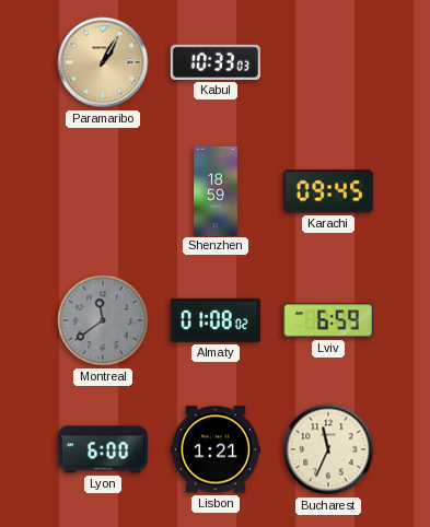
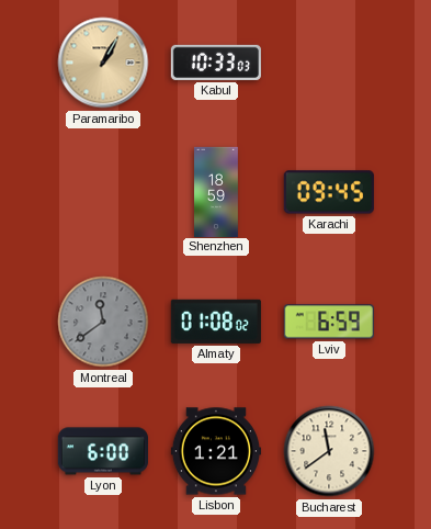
Bucharest: 11:34 -> 11:39
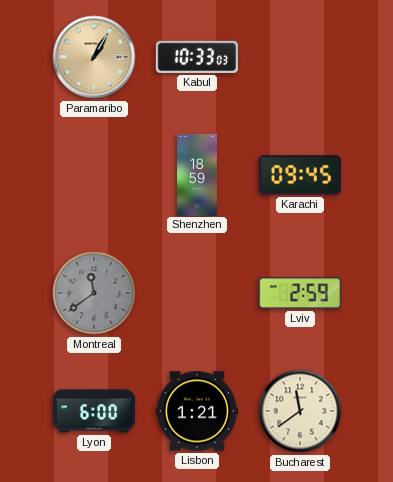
Almaty: 01:08 -> none
Lviv: 6:59 -> 2:59
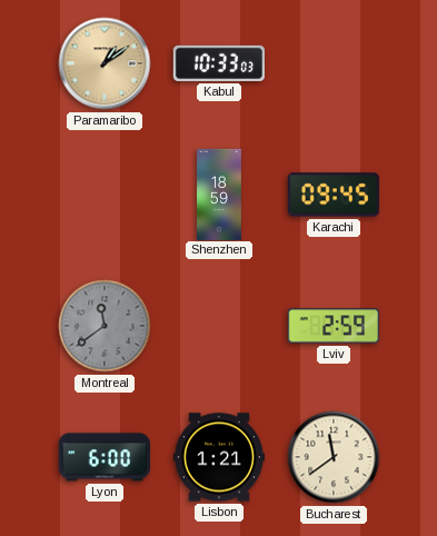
Paramaribo: 1:05 -> 1:09
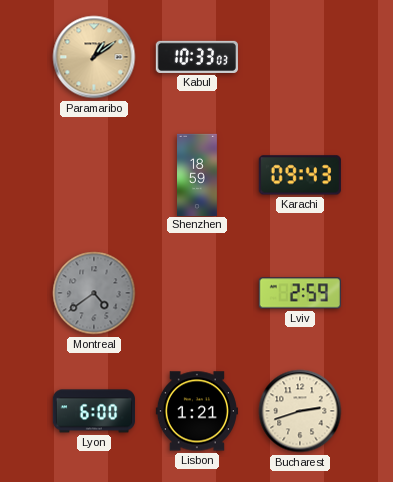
Karachi: 09:45 -> 09:43
Montreal: 11:39 -> 4:39
Bucharest: 11:39 -> 2:42
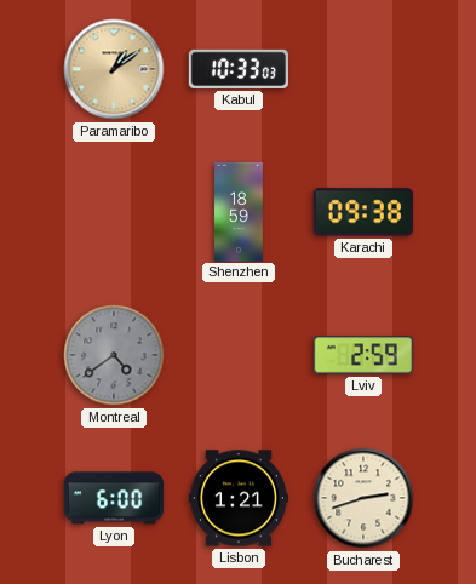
Karachi: 09:43 -> 09:38
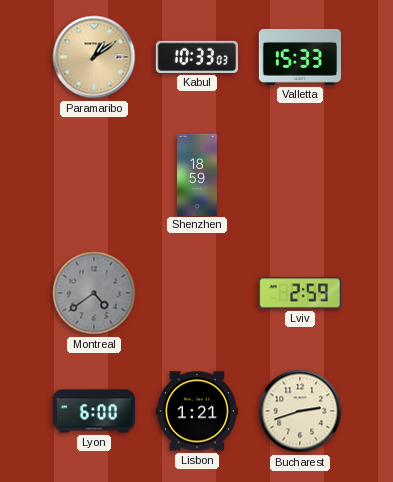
Valletta: none -> 15:33
Karachi: 09:38 -> none
